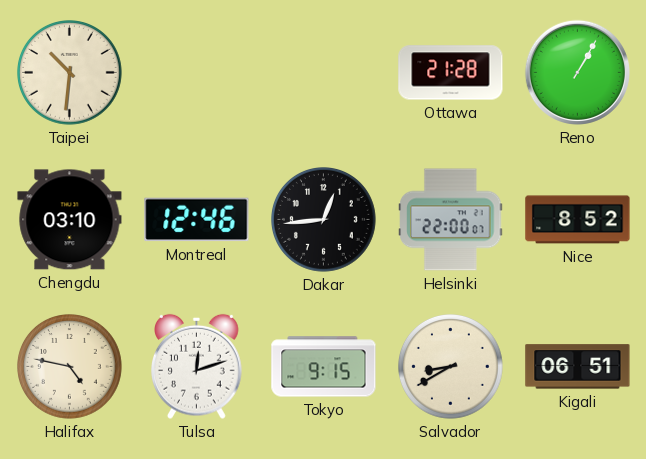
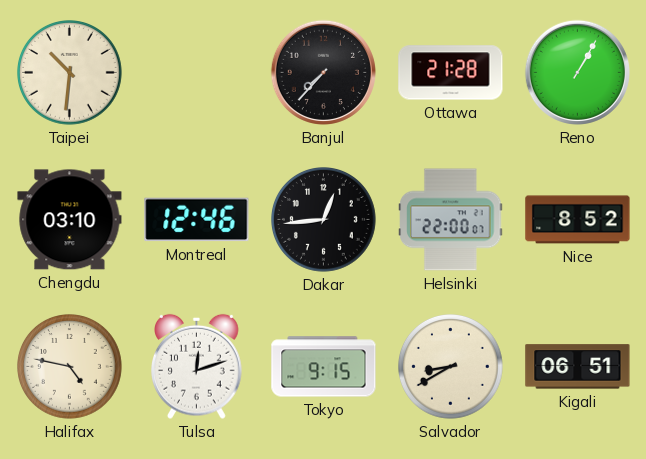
Banjul: none -> 7:37
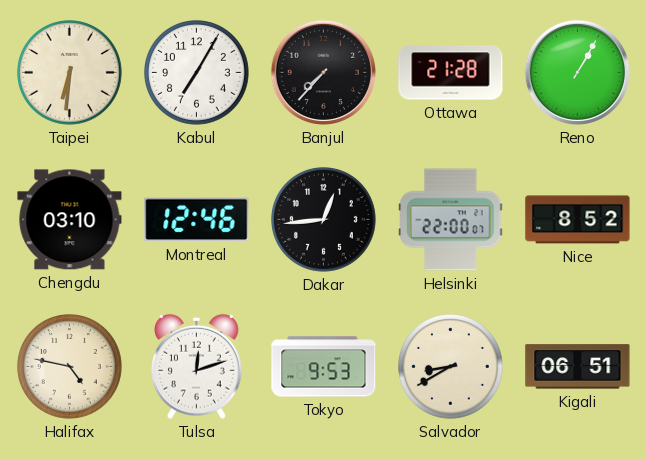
Taipei: 10:31 -> 6:31
Kabul: none -> 7:05
Tokyo: 9:15 -> 9:53
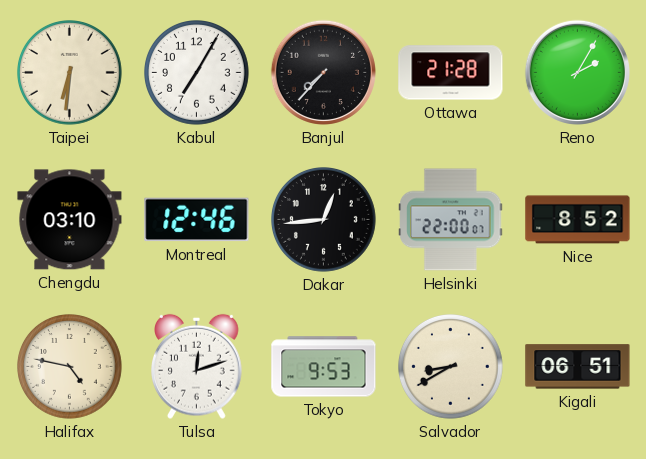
Reno: 1:05 -> 2:05
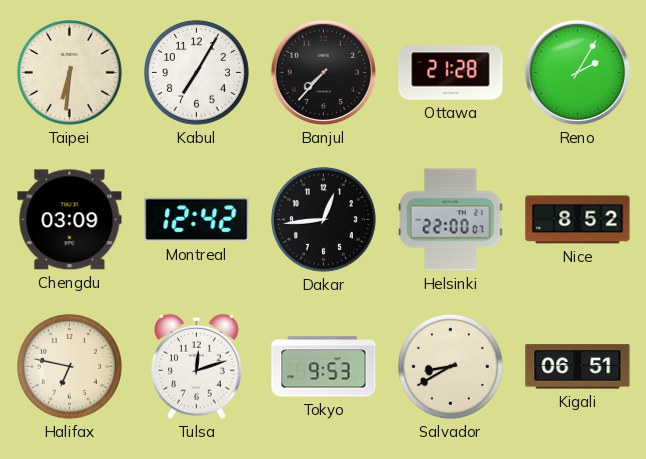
Chengdu: 03:10 -> 03:09
Montreal: 12:46 -> 12:42
Halifax: 4:47 -> 6:47
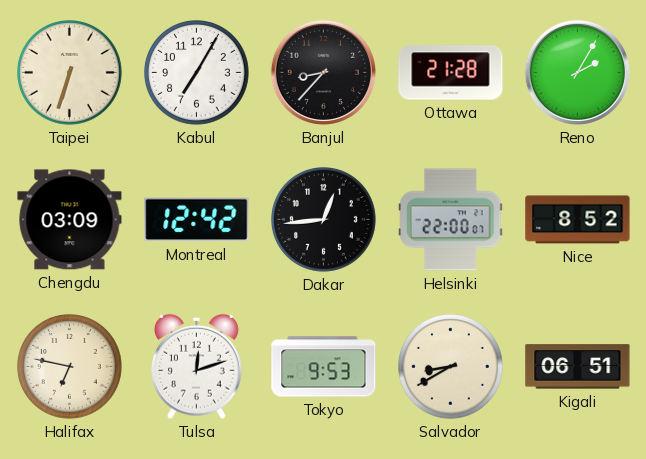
Taipei: 6:31 -> 6:33
Banjul: 7:37 -> 8:37
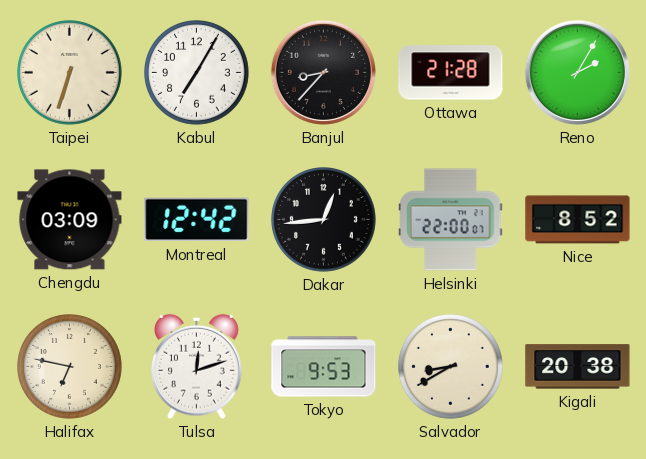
Kigali: 06:51 -> 20:38
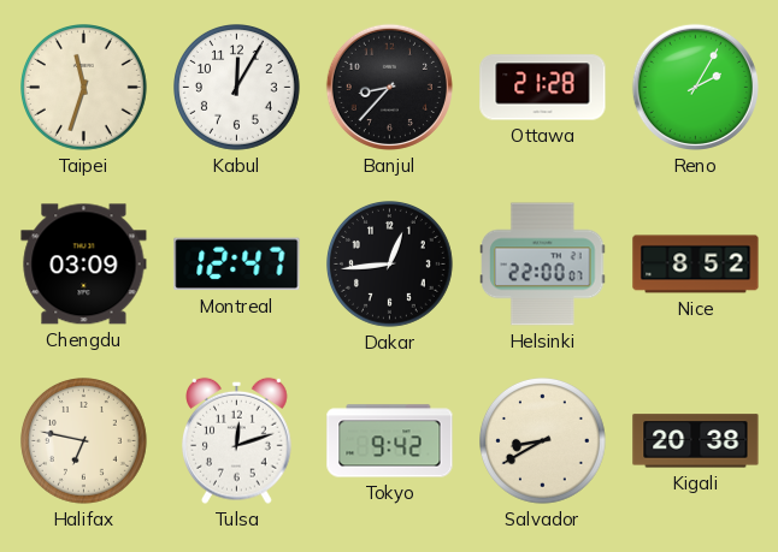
Taipei: 6:33 -> 11:33
Kabul: 7:05 -> 12:05
Montreal: 12:42 -> 12:47
Tokyo: 9:53 -> 9:42
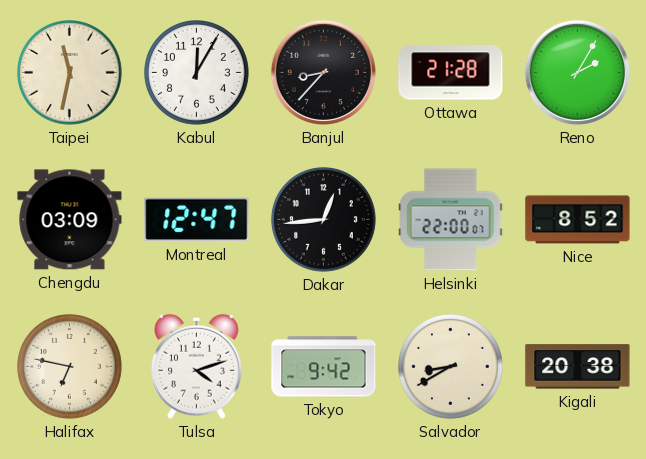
Taipei: 11:33 -> 11:32
Tulsa: 12:12 -> 4:12
